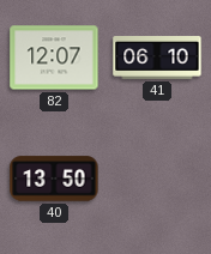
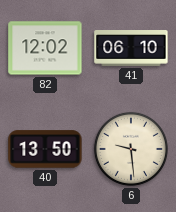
82: 12:07 -> 12:02
6: none -> 9:29
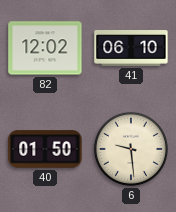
40: 13:50 -> 01:50
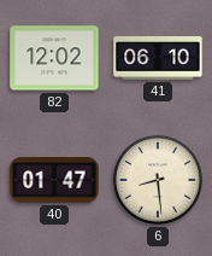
40: 01:50 -> 01:47
6: 9:29 -> 8:29
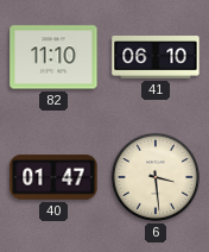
82: 12:02 -> 11:10
6: 8:29 -> 3:29
